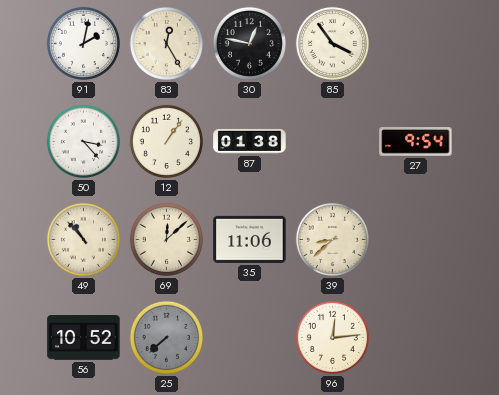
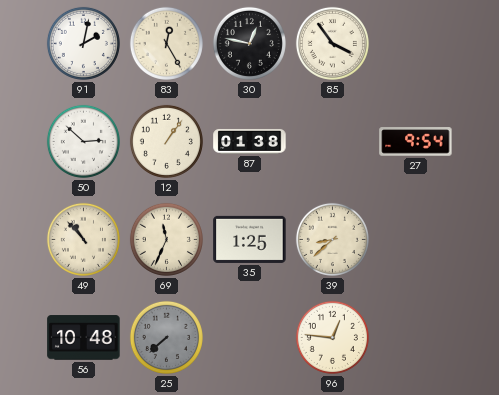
50: 3:23 -> 2:52
69: 12:08 -> 11:34
35: 11:06 -> 1:25
56: 10:52 -> 10:48
96: 12:14 -> 12:46
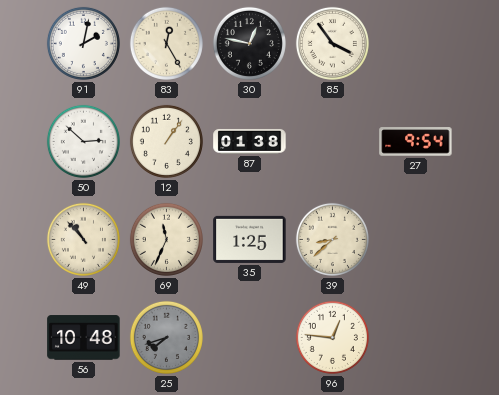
25: 7:38 -> 7:42
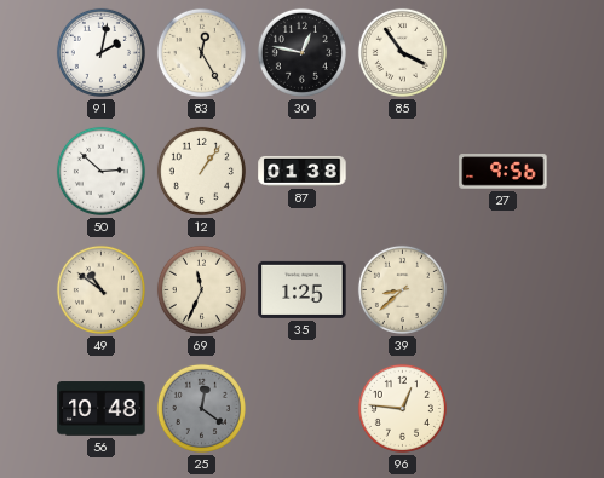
27: 9:54 -> 9:56
49: 10:53 -> 10:51
25: 7:42 -> 12:21
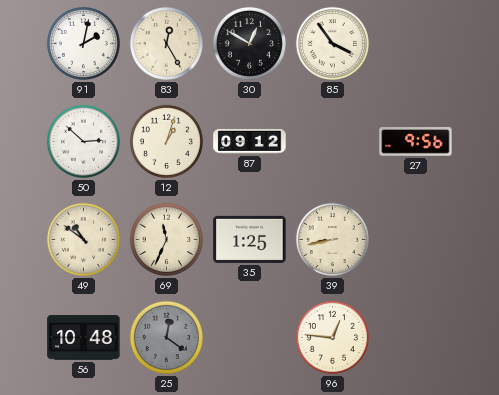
30: 12:47 -> 12:50
12: 1:06 -> 1:03
87: 01:38 -> 09:12
39: 8:38 -> 8:43
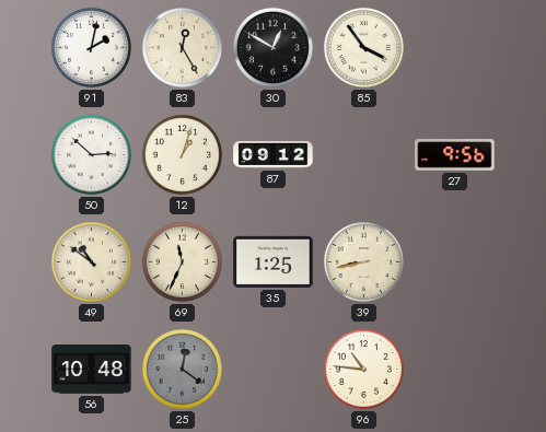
96: 12:46 -> 10:46
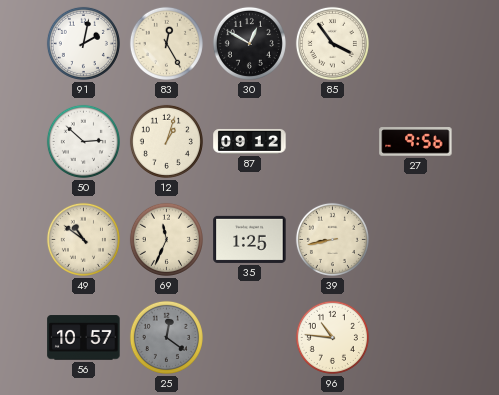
56: 10:48 -> 10:57
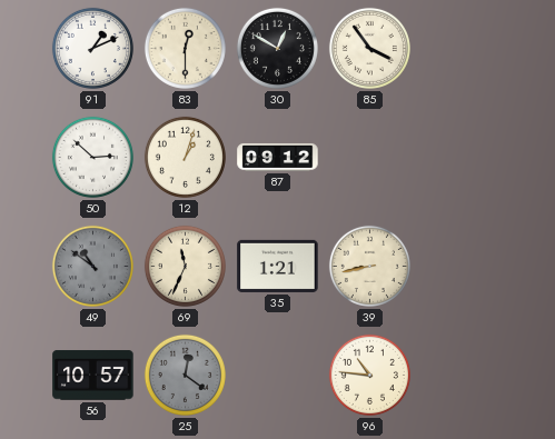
91: 2:02 -> 1:11
83: 12:25 -> 12:30
27: 9:56 -> none
49 dial: cream -> grey
35: 1:25 -> 1:21
